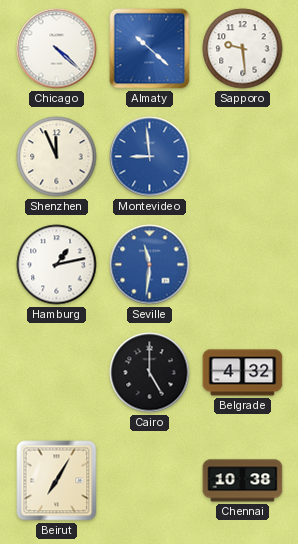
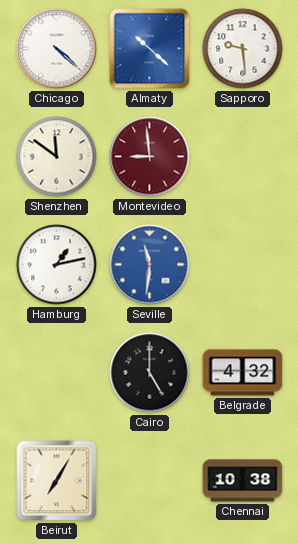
Shenzhen: 11:56 -> 11:51
Montevideo dial: blue -> burgundy
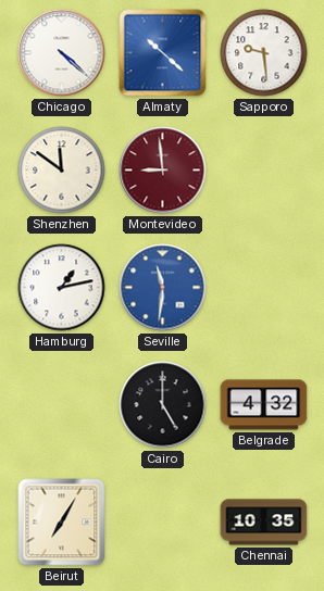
Chennai: 10:38 -> 10:35
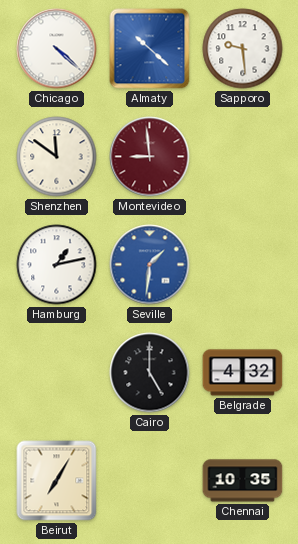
Seville: 11:31 -> 1:31
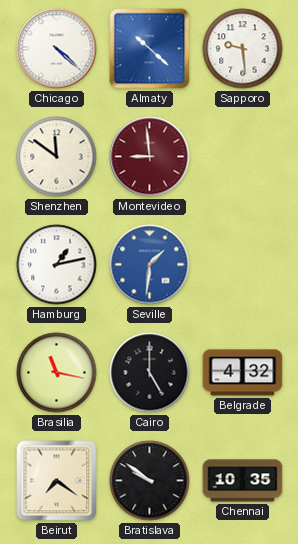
Brasilia: none -> 11:17
Beirut: 7:05 -> 7:21
Bratislava: none -> 9:51
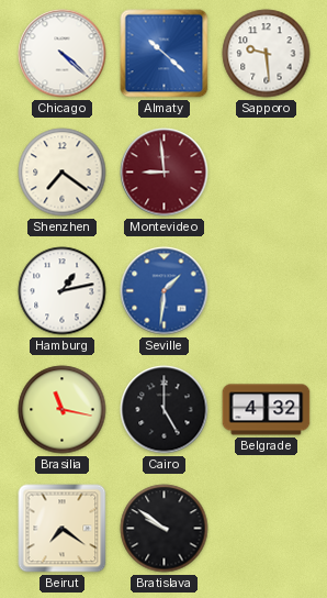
Shenzhen: 11:51 -> 7:21
Chennai: 10:35 -> none
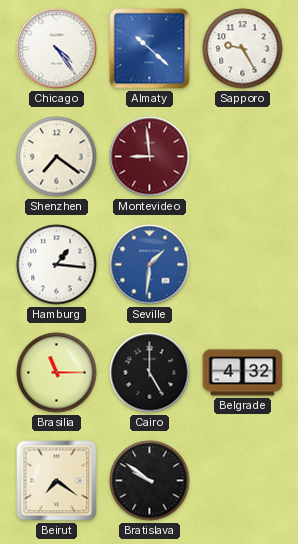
Chicago: 4:22 -> 4:24
Sapporo: 9:29 -> 9:25
Hamburg: 1:13 -> 1:16
Brasilia: 11:17 -> 11:15
